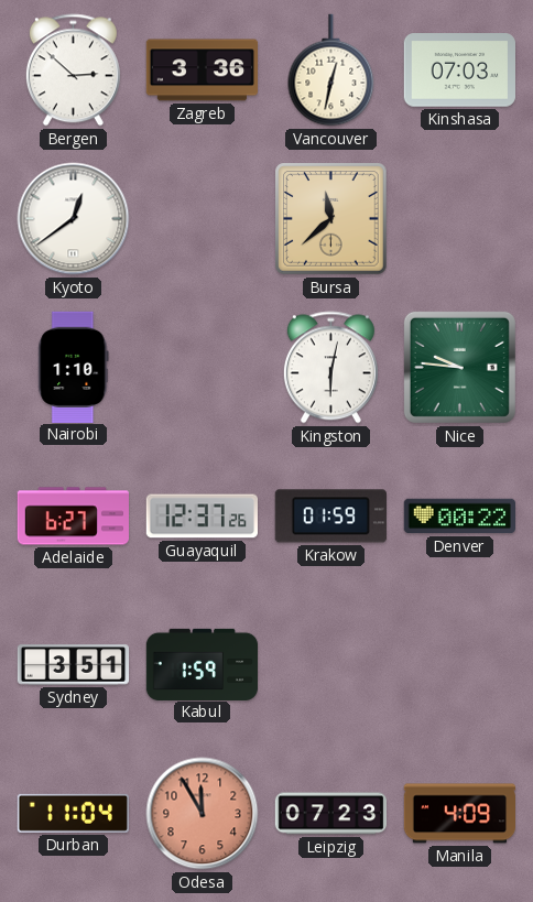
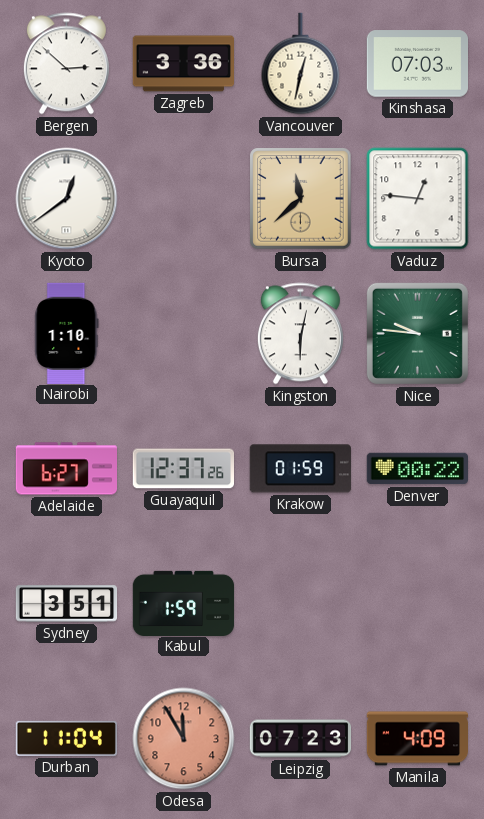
Vaduz: none -> 12:46
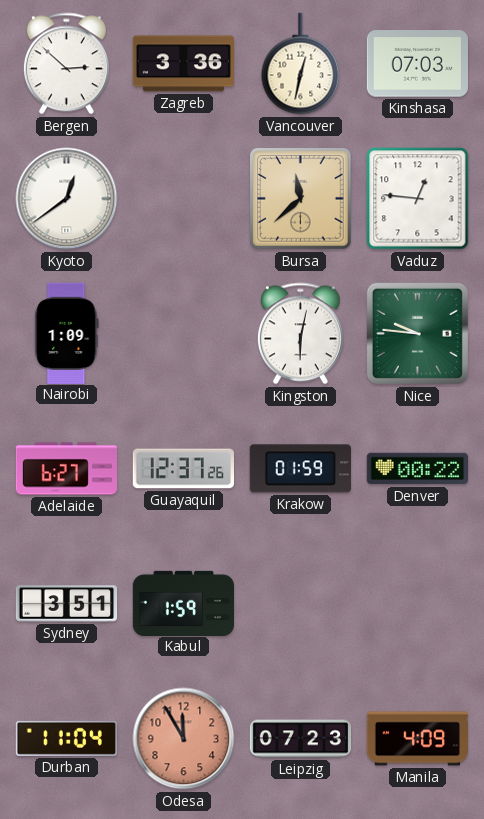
Nairobi: 1:10 -> 1:09
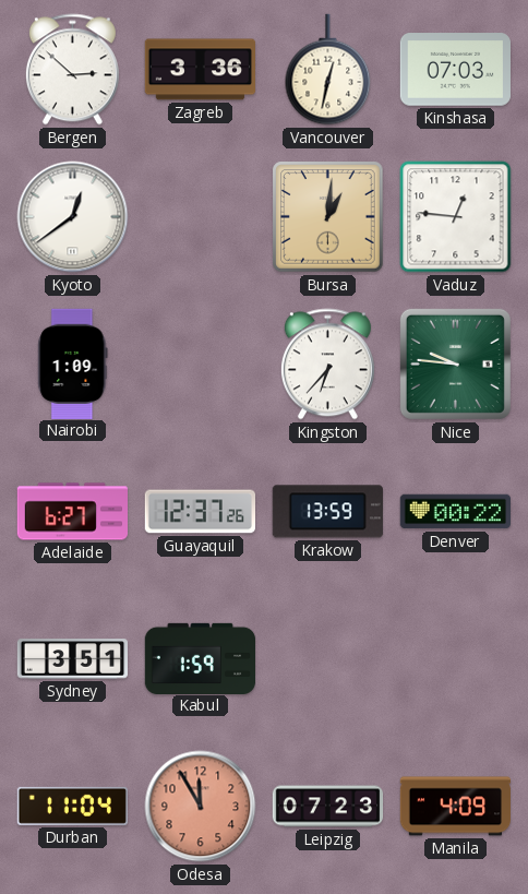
Bursa: 11:38 -> 1:01
Kingston: 6:02 -> 6:37
Krakow: 01:59 -> 13:59
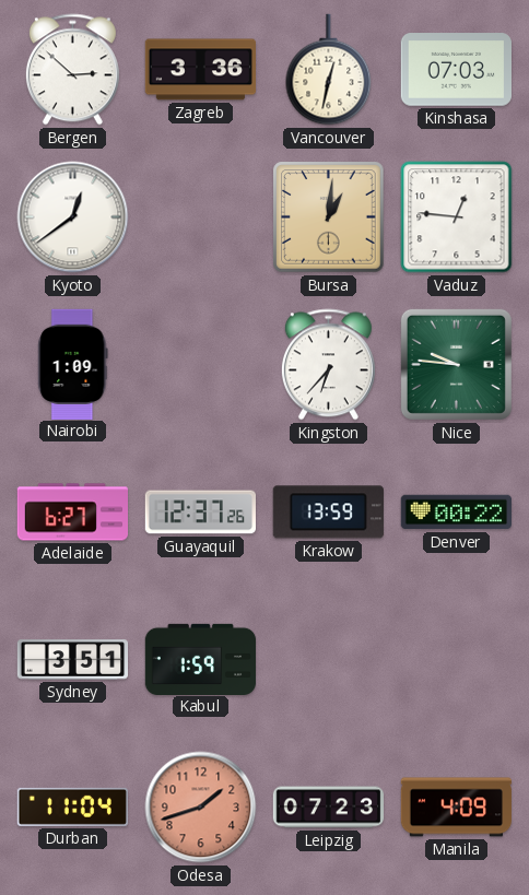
Odesa: 11:55 -> 1:42
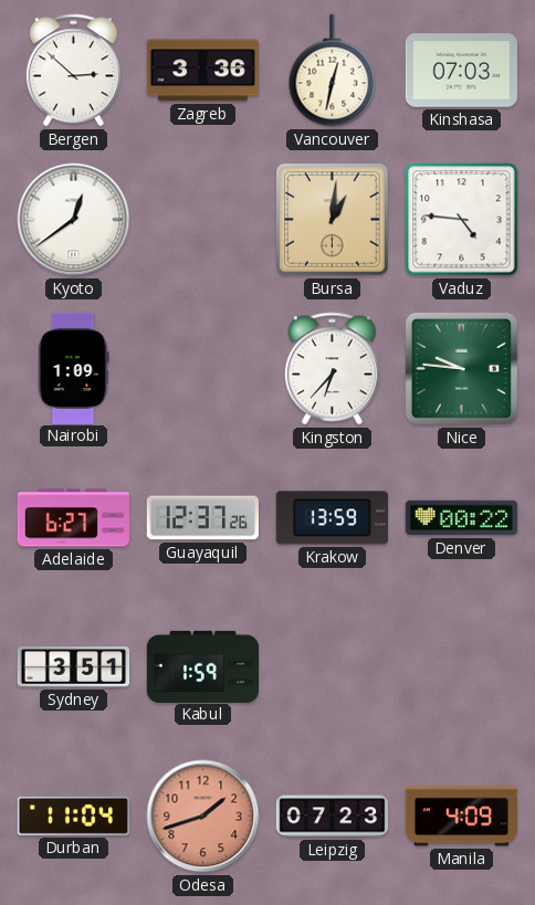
Vaduz: 12:46 -> 4:46
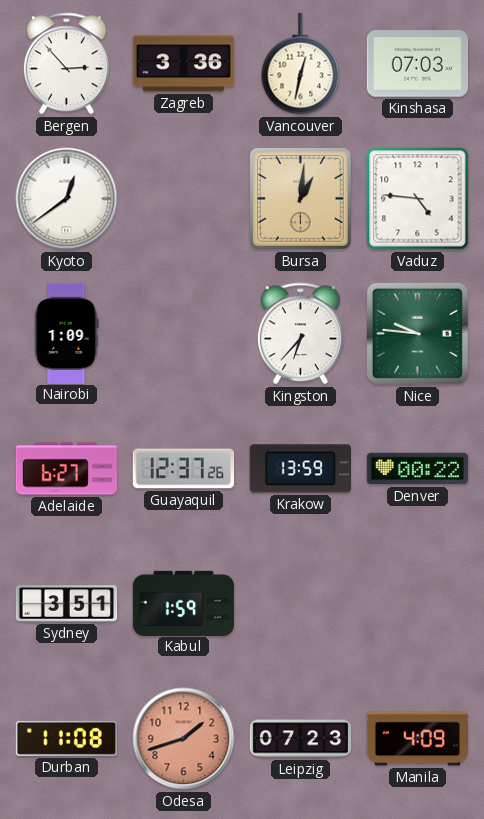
Bergen: 2:52 -> 2:53
Durban: 11:04 -> 11:08
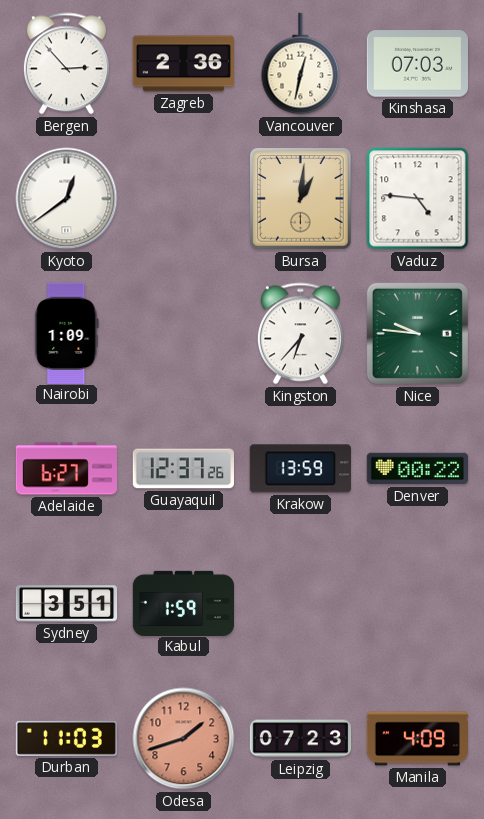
Zagreb: 3:36 -> 2:36
Durban: 11:08 -> 11:03
